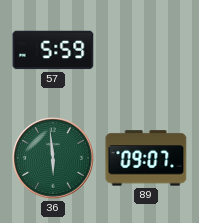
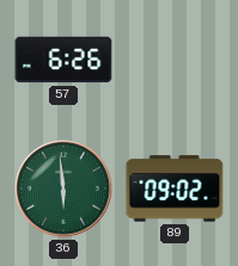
57: 5:59 -> 6:26
89: 09:07 -> 09:02
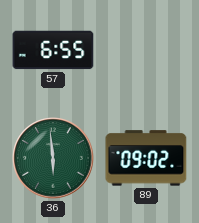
57: 6:26 -> 6:55
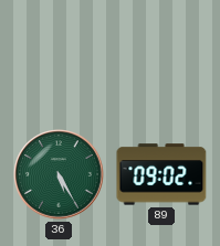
57: 6:55 -> none
36: 5:59 -> 5:25
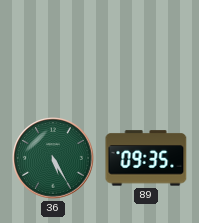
89: 09:02 -> 09:35
